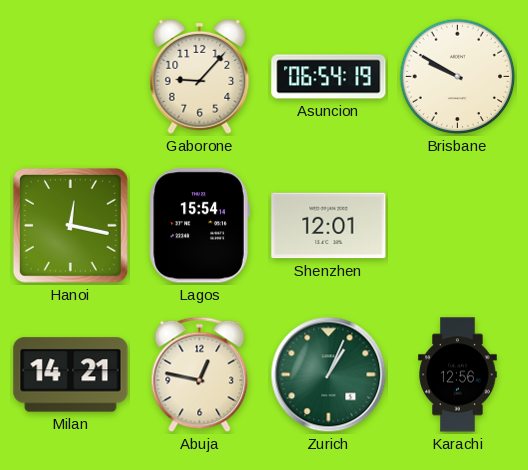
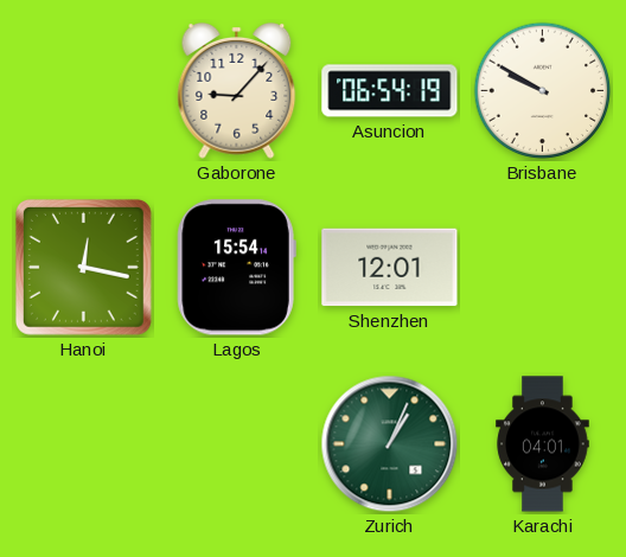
Milan: 14:21 -> none
Abuja: 12:47 -> none
Karachi: 12:56 -> 04:01
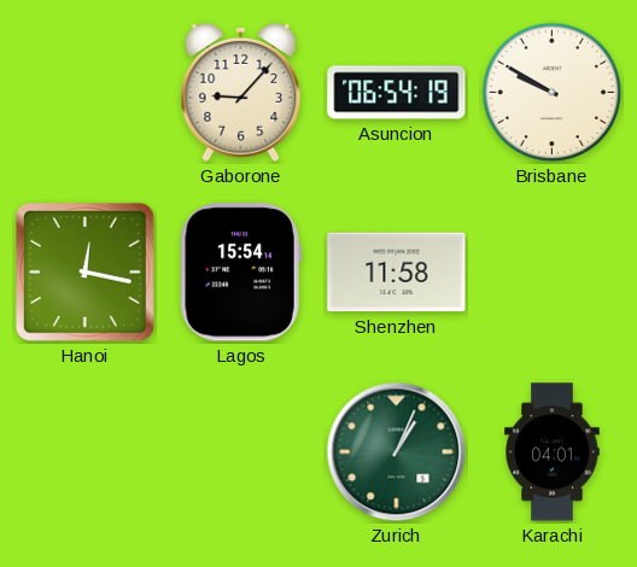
Shenzhen: 12:01 -> 11:58
